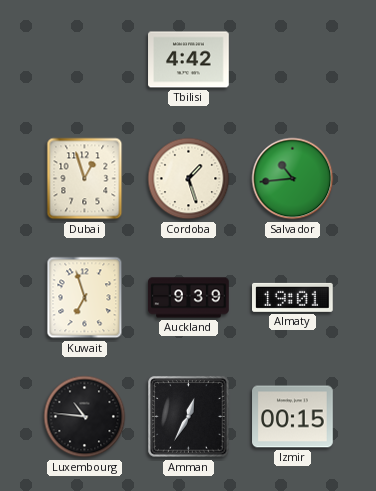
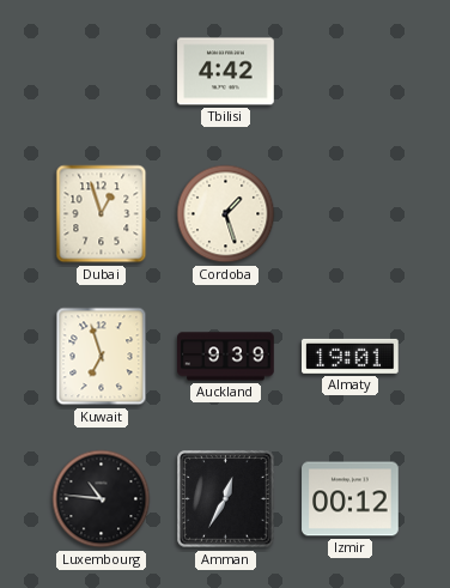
Salvador: 10:44 -> none
Izmir: 00:15 -> 00:12
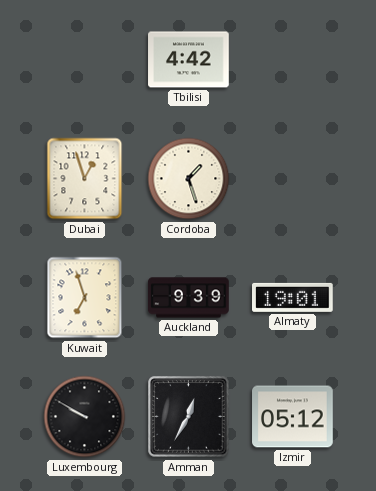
Luxembourg: 10:46 -> 9:50
Izmir: 00:12 -> 05:12
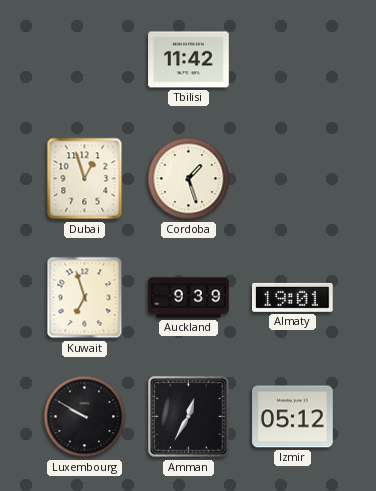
Tbilisi: 4:42 -> 11:42
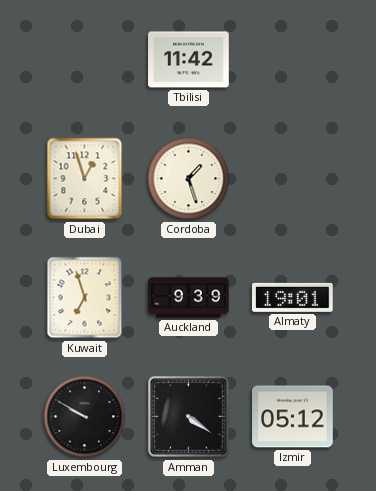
Amman: 12:35 -> 4:21
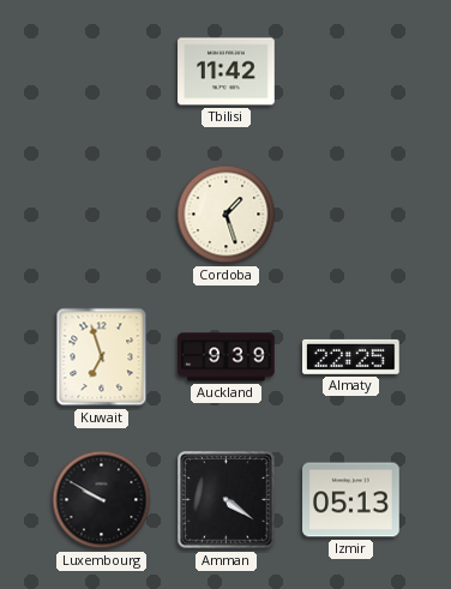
Dubai: 12:57 -> none
Almaty: 19:01 -> 22:25
Izmir: 05:12 -> 05:13
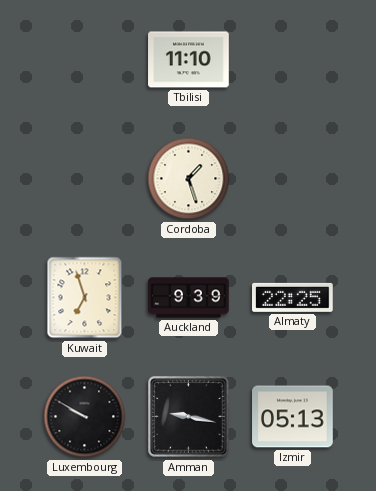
Tbilisi: 11:42 -> 11:10
Amman: 4:21 -> 9:17
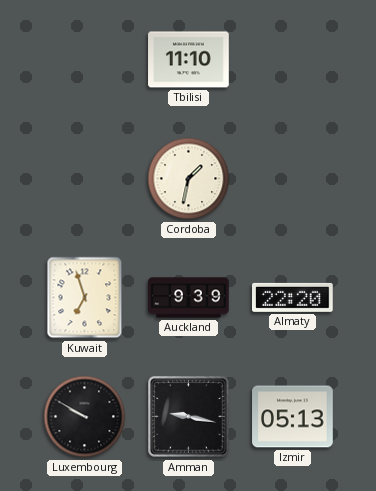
Cordoba: 1:27 -> 1:32
Almaty: 22:25 -> 22:20
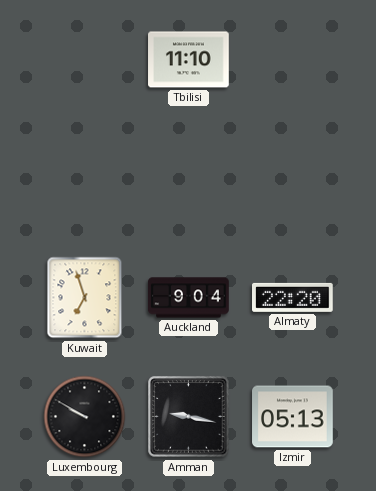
Cordoba: 1:32 -> none
Auckland: 9:39 -> 9:04
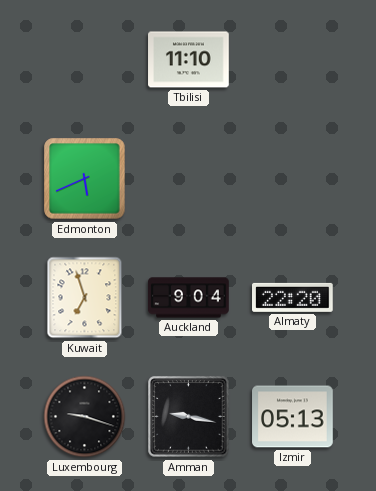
Edmonton: none -> 5:41
Luxembourg: 9:50 -> 9:18
